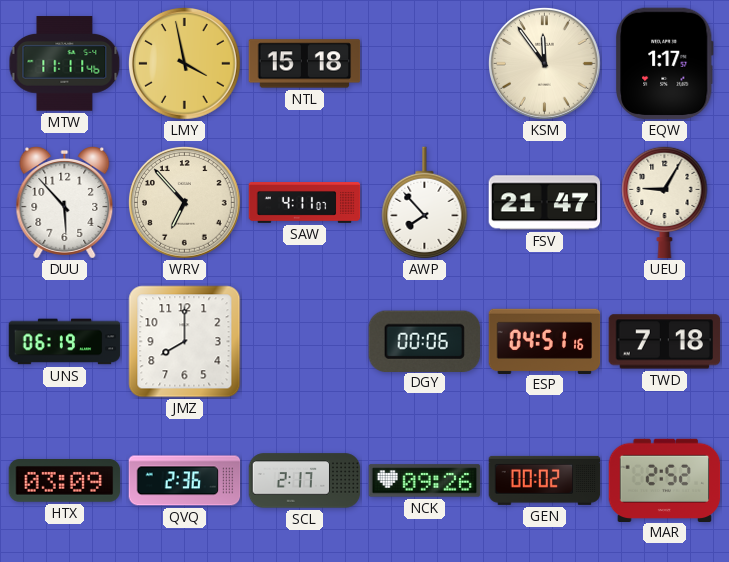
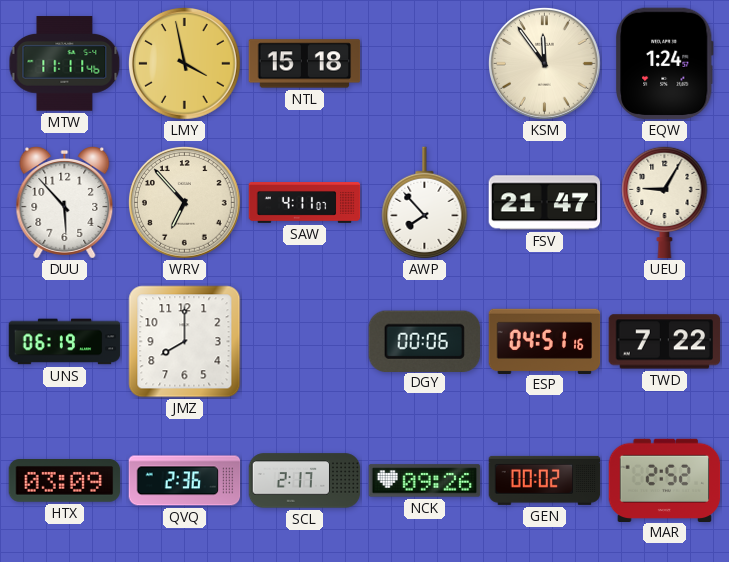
EQW: 1:17 -> 1:24
TWD: 7:18 -> 7:22
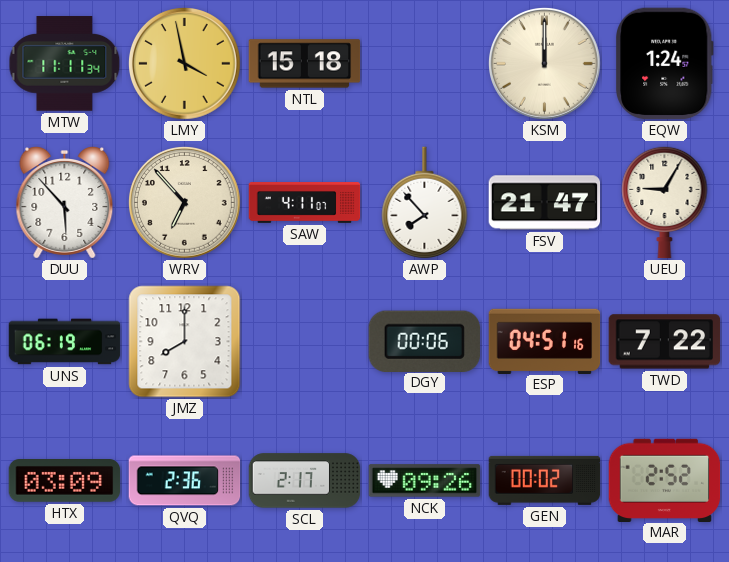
MTW: 11:11:46 -> 11:11:34
KSM: 11:54 -> 12:00
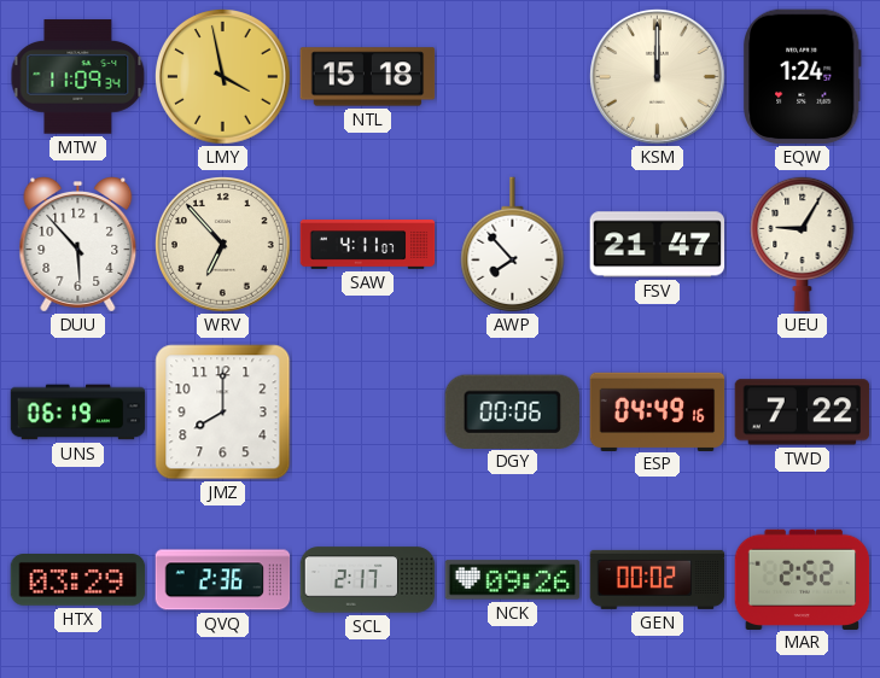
MTW: 11:11 -> 11:09
ESP: 04:51 -> 04:49
HTX: 03:09 -> 03:29
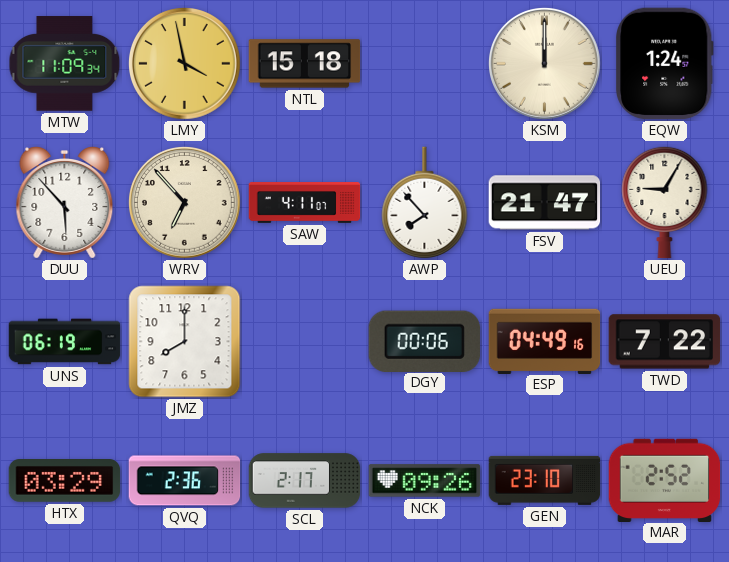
GEN: 00:02 -> 23:10
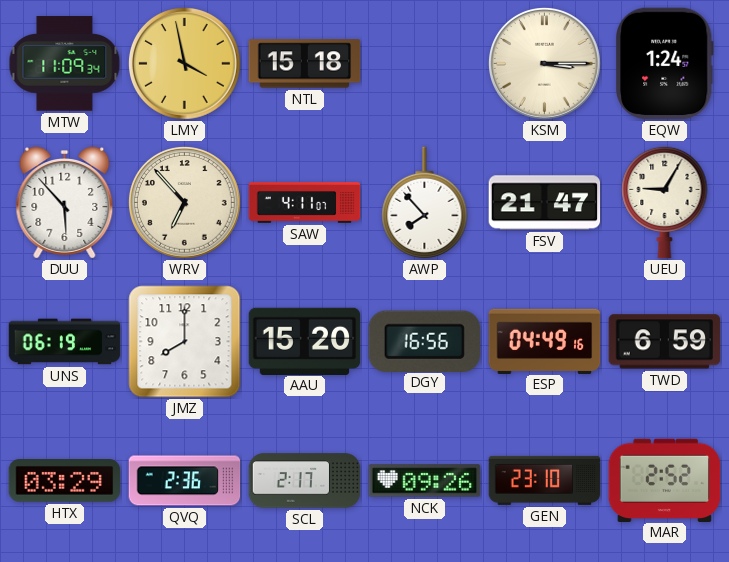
KSM: 12:00 -> 3:15
AAU: none -> 15:20
DGY: 00:06 -> 16:56
TWD: 7:22 -> 6:59
